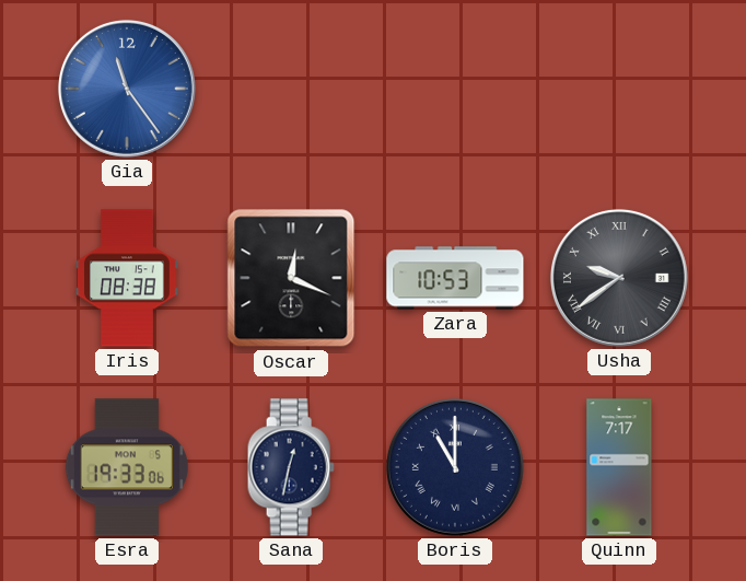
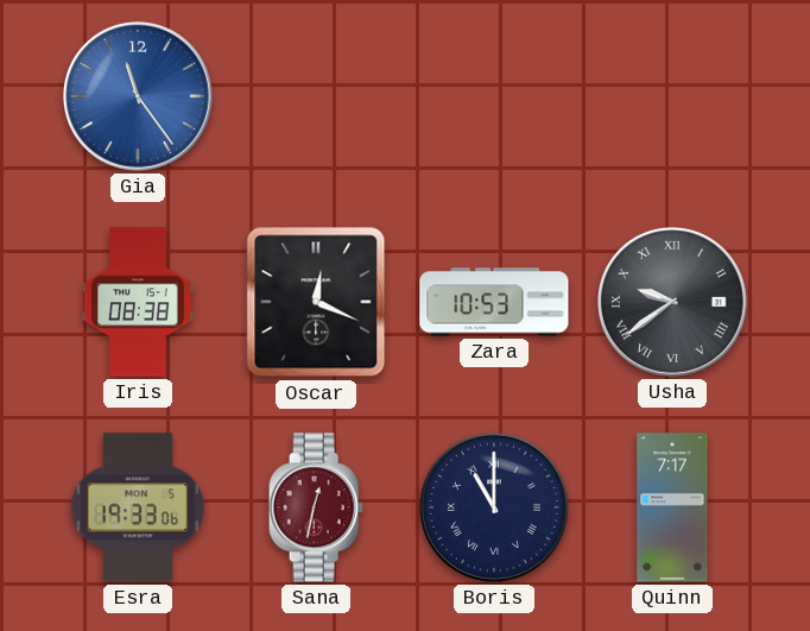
Sana dial: navy -> burgundy
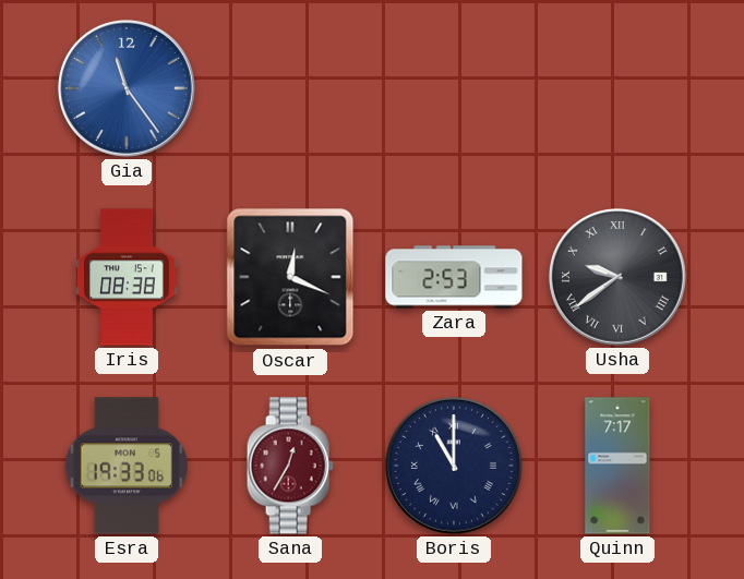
Zara: 10:53 -> 2:53
Sana: 12:32 -> 12:35
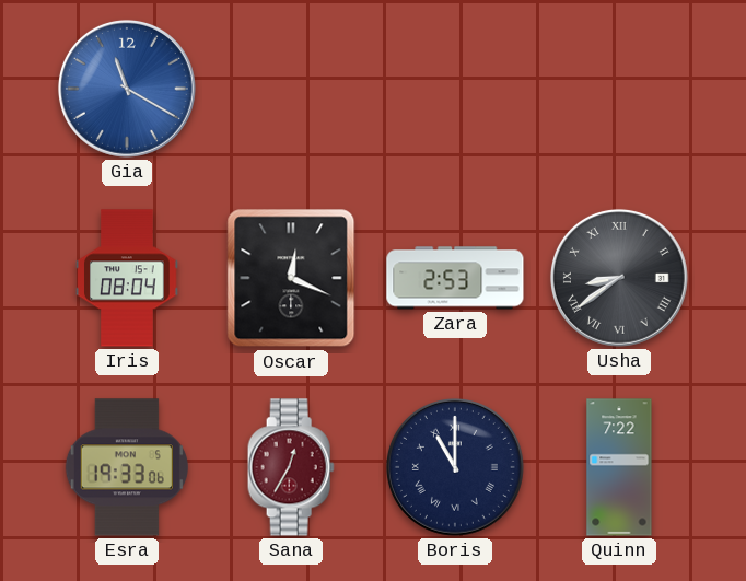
Gia: 11:24 -> 11:20
Iris: 08:38 -> 08:04
Usha: 9:39 -> 8:39
Quinn: 7:17 -> 7:22
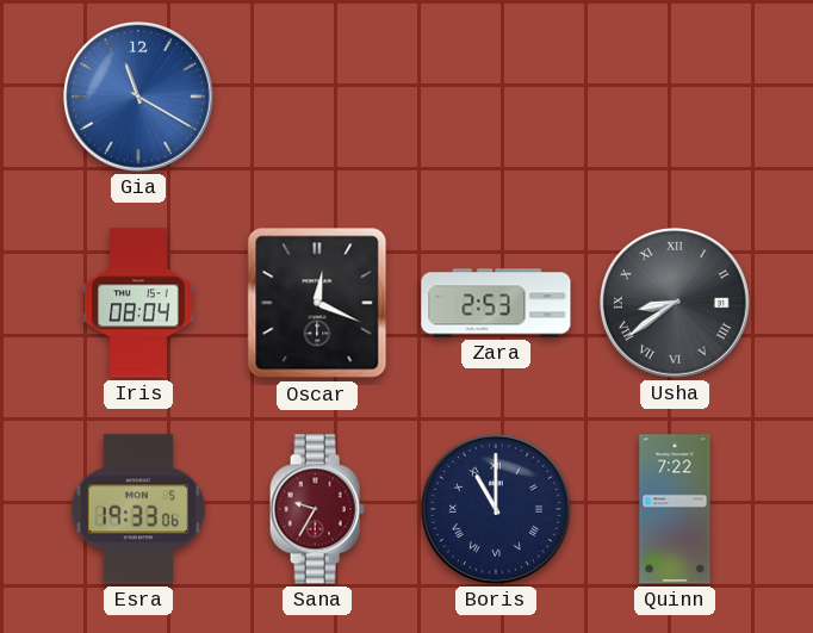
Sana: 12:35 -> 9:35
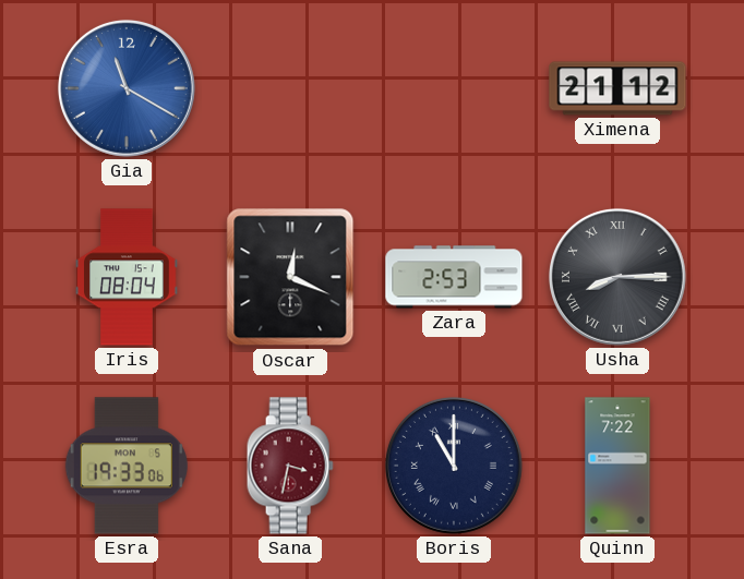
Ximena: none -> 21:12
Usha: 8:39 -> 8:15
Sana: 9:35 -> 3:32
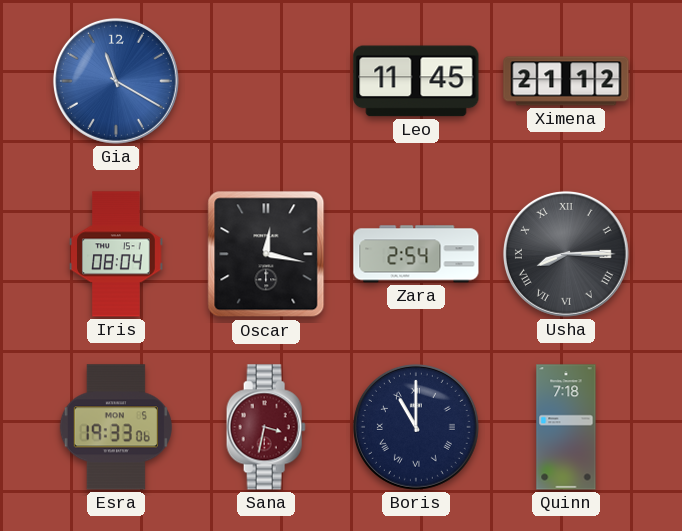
Leo: none -> 11:45
Oscar: 12:19 -> 12:17
Zara: 2:53 -> 2:54
Quinn: 7:22 -> 7:18
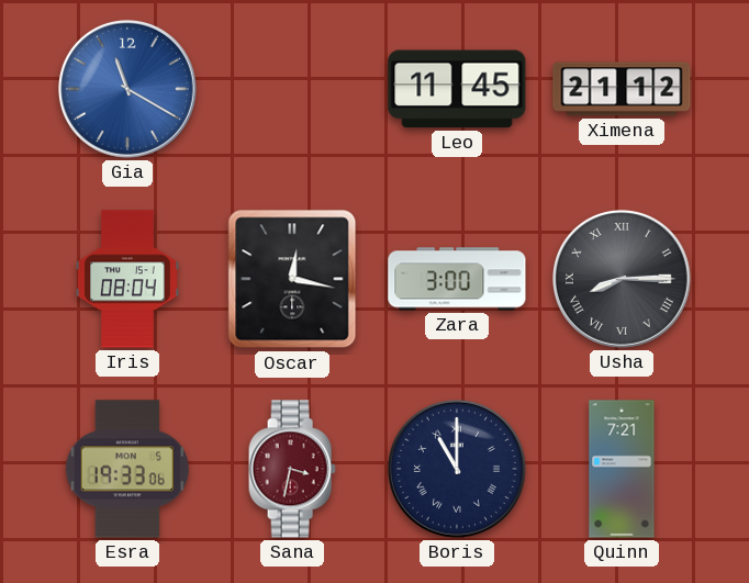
Zara: 2:54 -> 3:00
Quinn: 7:18 -> 7:21
